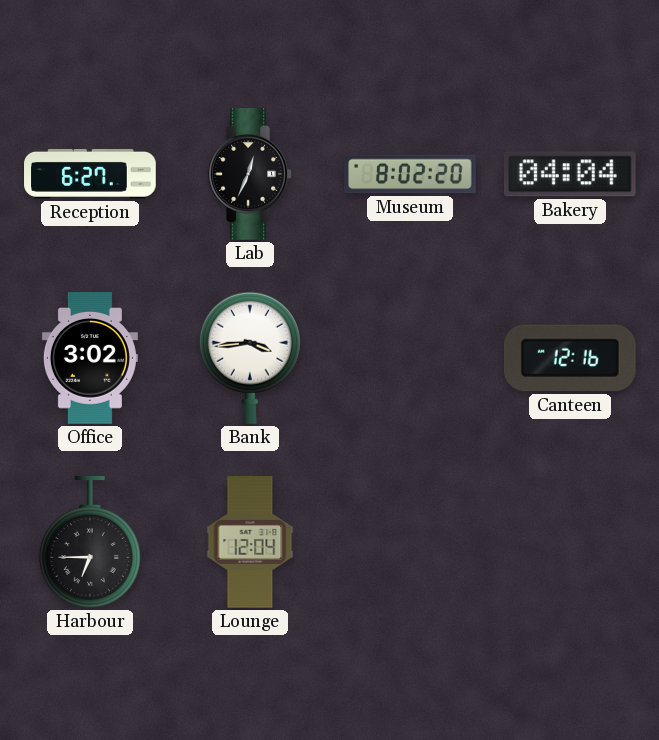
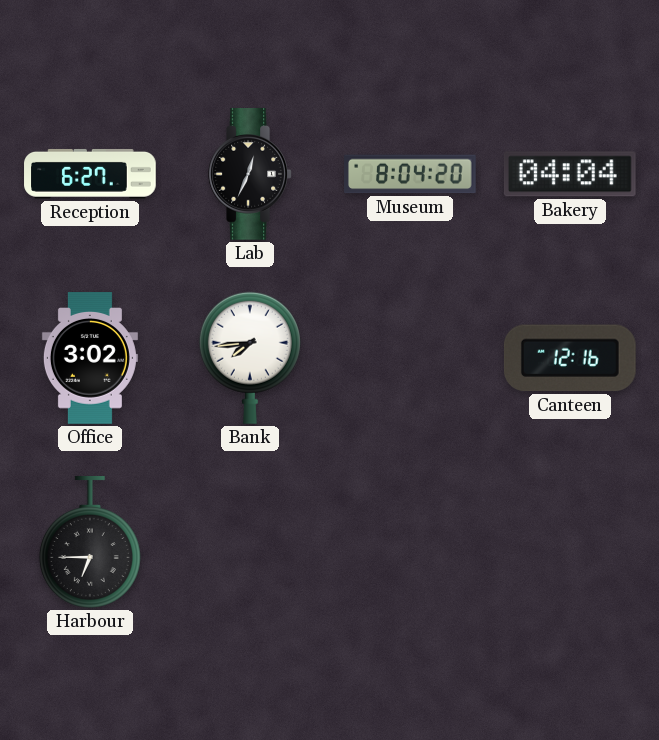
Museum: 8:02 -> 8:04
Bank: 3:44 -> 7:44
Lounge: 12:04 -> none
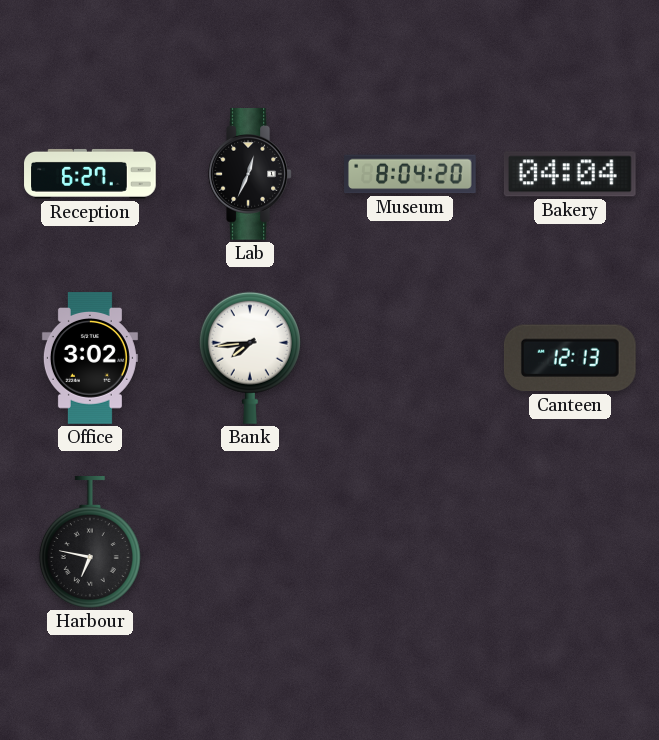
Canteen: 12:16 -> 12:13
Harbour: 6:45 -> 6:47
